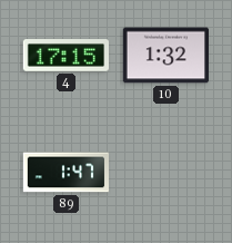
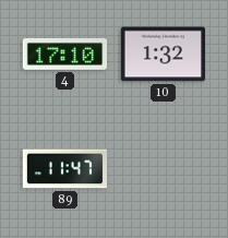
4: 17:15 -> 17:10
89: 1:47 -> 11:47
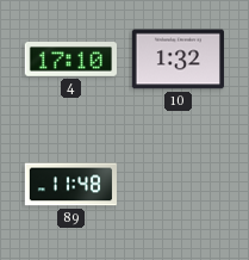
89: 11:47 -> 11:48
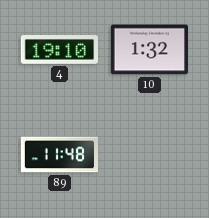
4: 17:10 -> 19:10
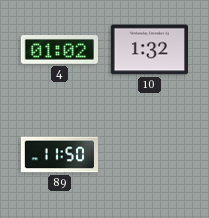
4: 19:10 -> 01:02
89: 11:48 -> 11:50
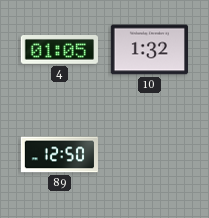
4: 01:02 -> 01:05
89: 11:50 -> 12:50
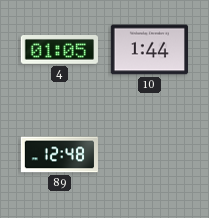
10: 1:32 -> 1:44
89: 12:50 -> 12:48
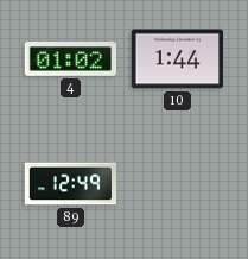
4: 01:05 -> 01:02
89: 12:48 -> 12:49
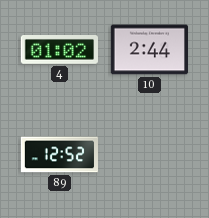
10: 1:44 -> 2:44
89: 12:49 -> 12:52
